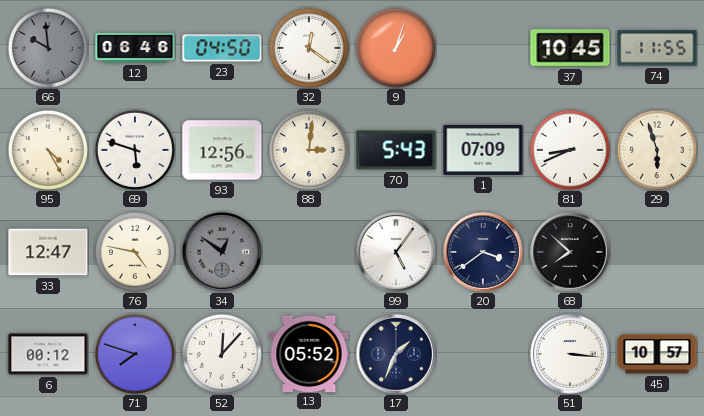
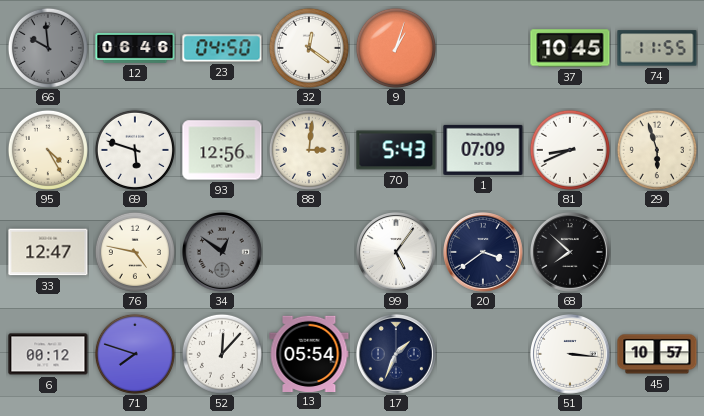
13: 05:52 -> 05:54
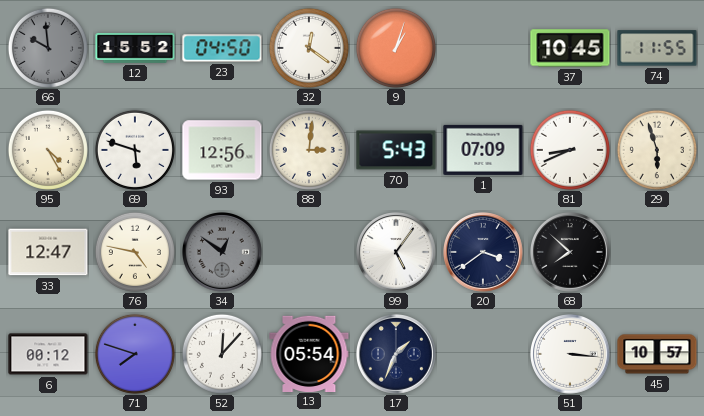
12: 06:46 -> 15:52
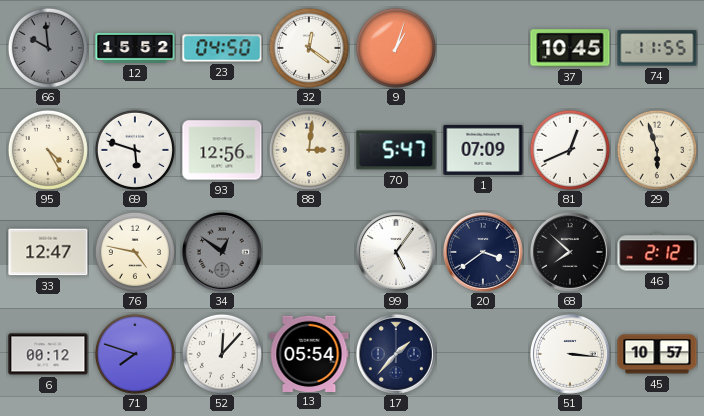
70: 5:43 -> 5:47
81: 8:41 -> 12:41
46: none -> 2:12
17: 1:34 -> 1:37
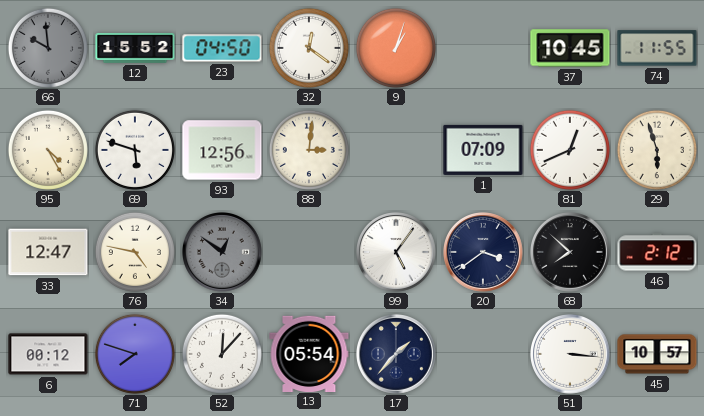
70: 5:47 -> none
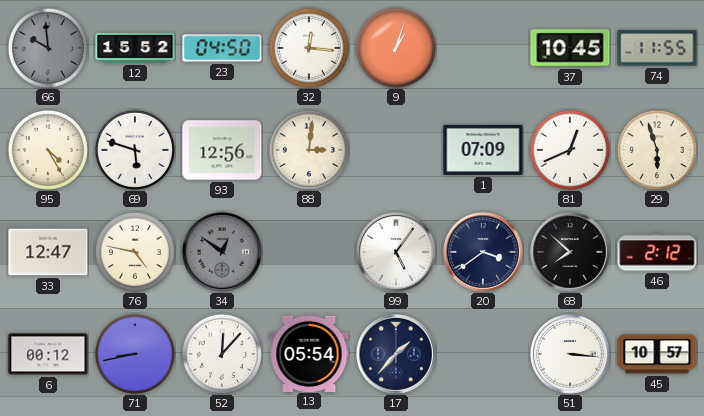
32: 12:21 -> 12:16
71: 7:48 -> 8:43
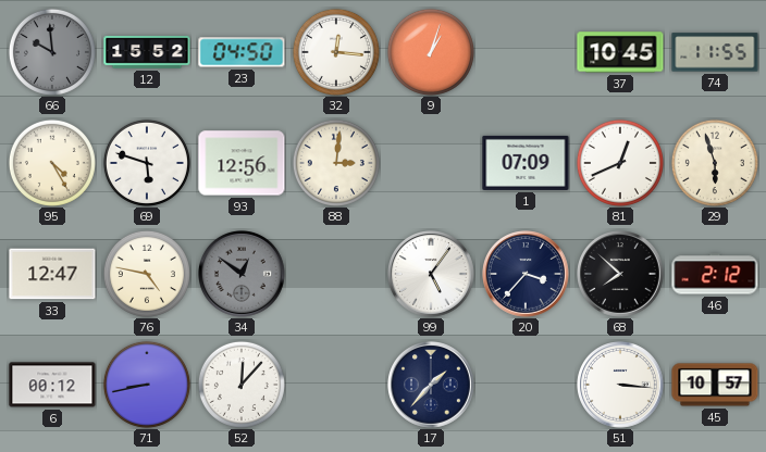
20: 3:39 -> 3:37
13: 05:54 -> none
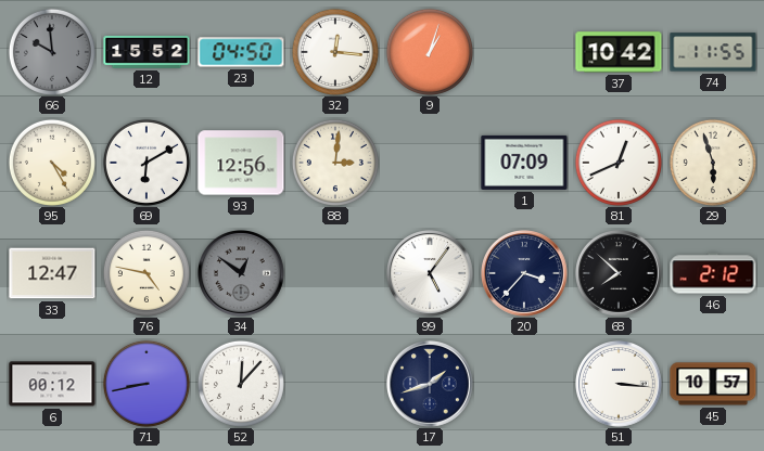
37: 10:45 -> 10:42
69: 5:48 -> 6:10
17: 1:37 -> 1:42
